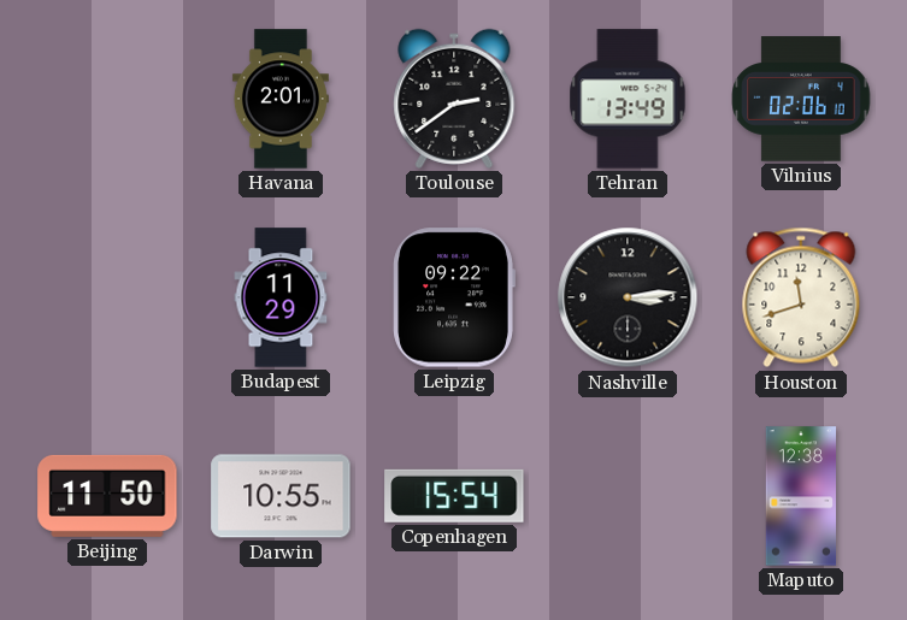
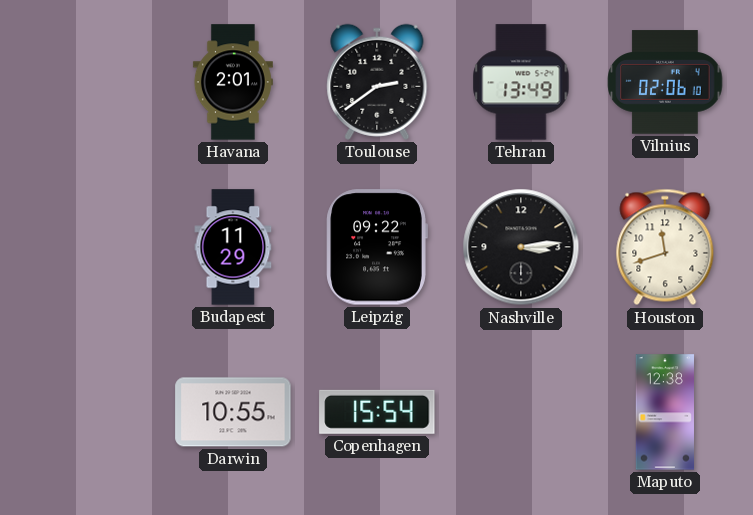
Beijing: 11:50 -> none
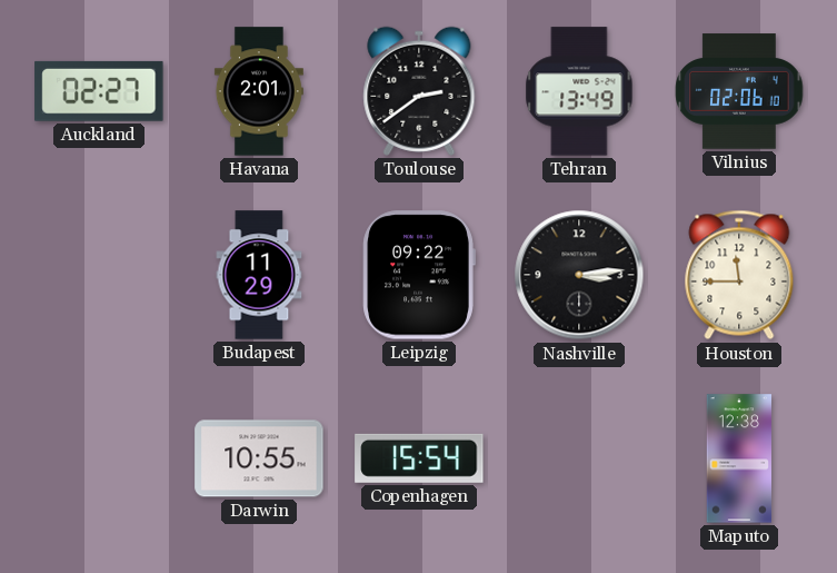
Auckland: none -> 02:27
Houston: 11:42 -> 11:45
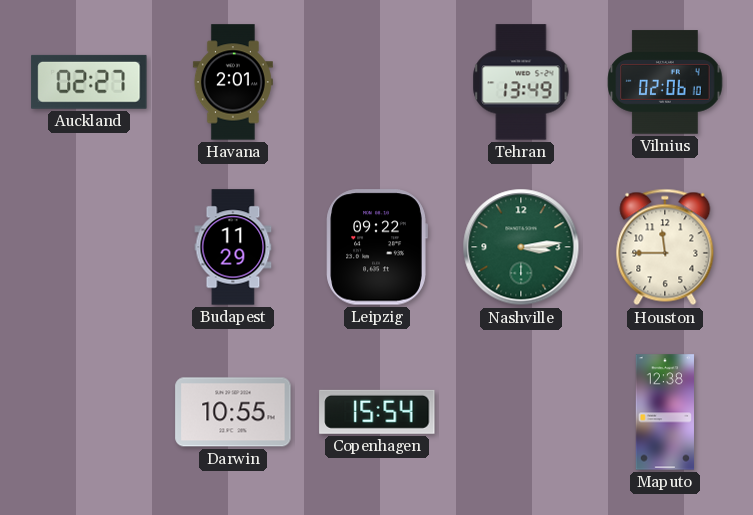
Toulouse: 2:39 -> none
Nashville dial: black -> green
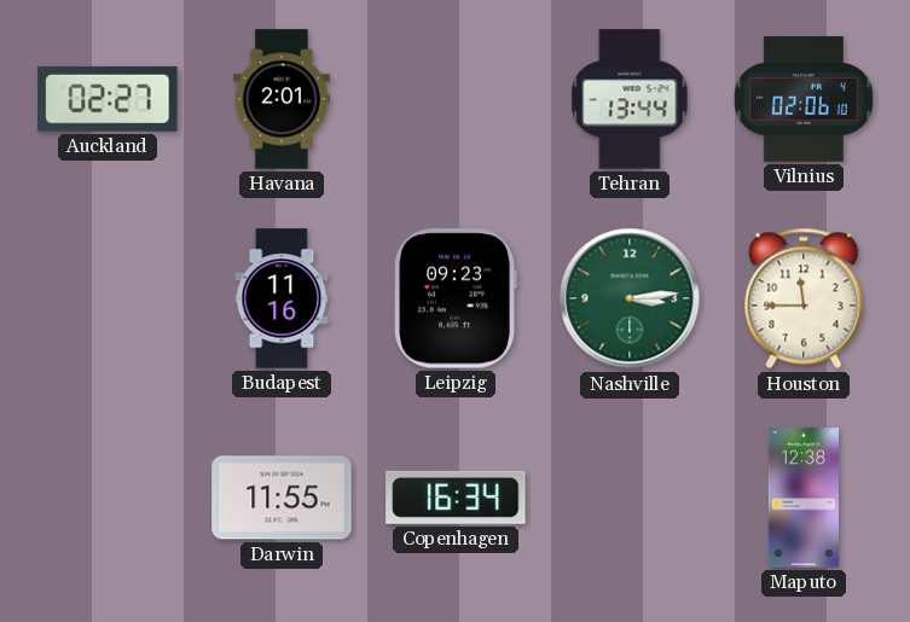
Tehran: 13:49 -> 13:44
Budapest: 11:29 -> 11:16
Leipzig: 09:22 -> 09:23
Darwin: 10:55 -> 11:55
Copenhagen: 15:54 -> 16:34
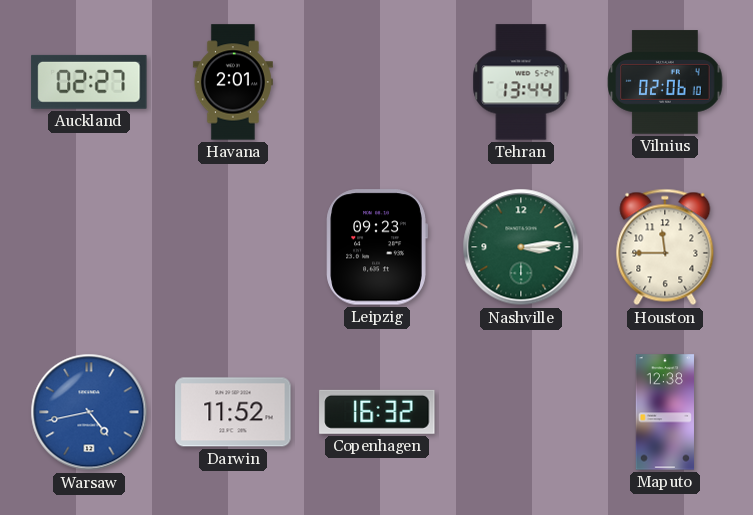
Budapest: 11:16 -> none
Warsaw: none -> 4:43
Darwin: 11:55 -> 11:52
Copenhagen: 16:34 -> 16:32
